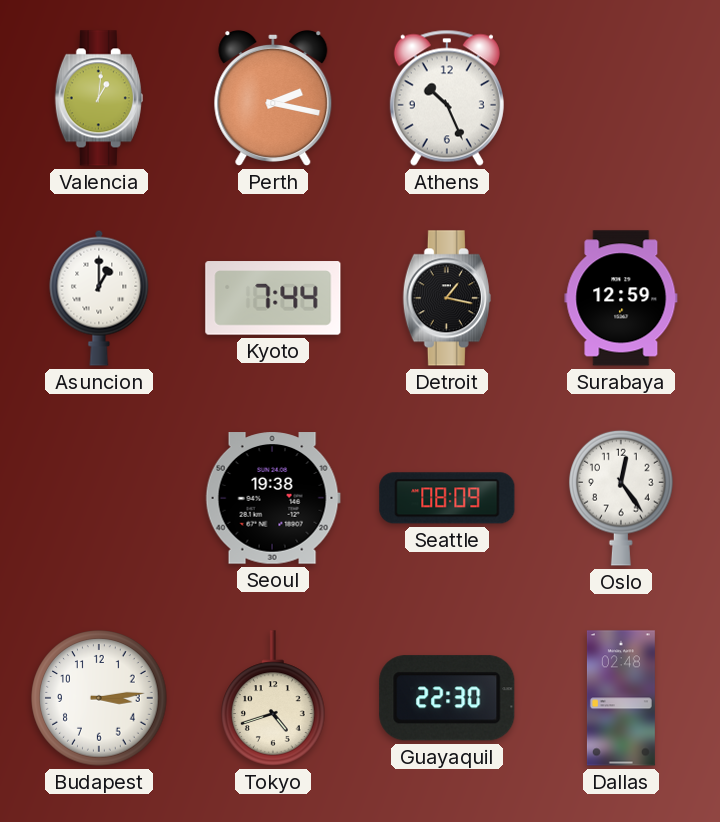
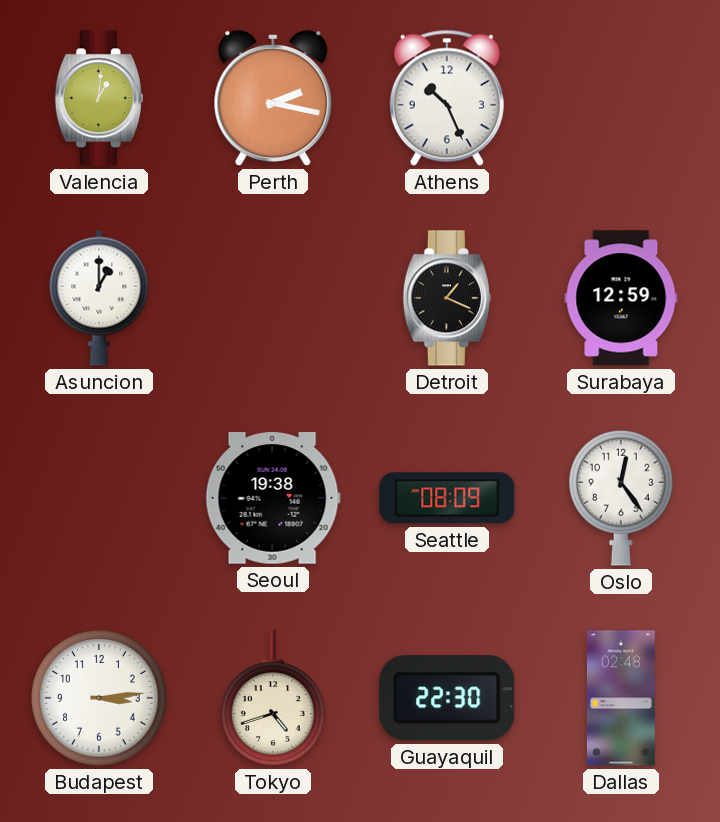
Kyoto: 7:44 -> none
Detroit: 1:17 -> 1:19
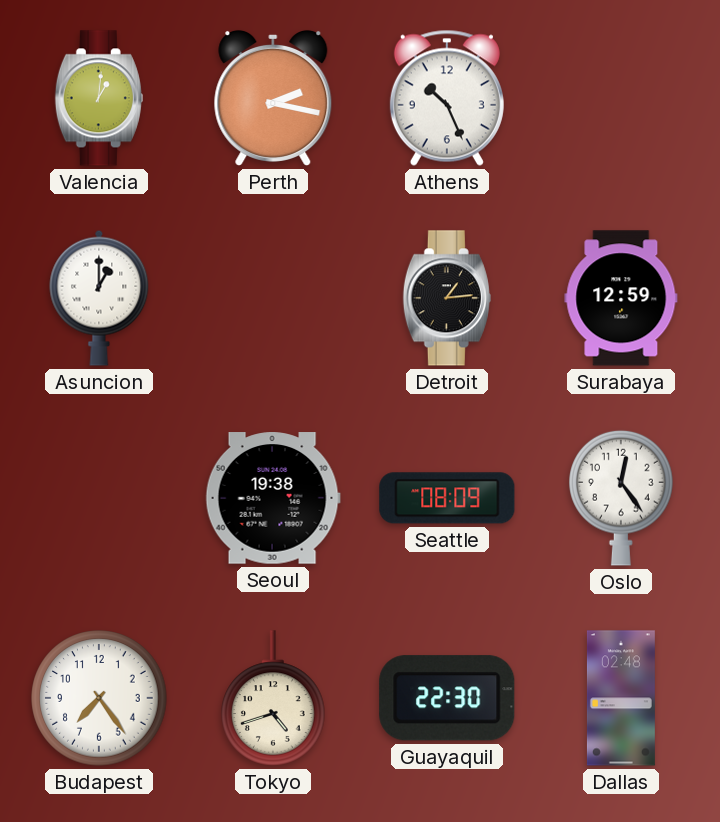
Detroit: 1:19 -> 1:14
Budapest: 3:14 -> 7:24
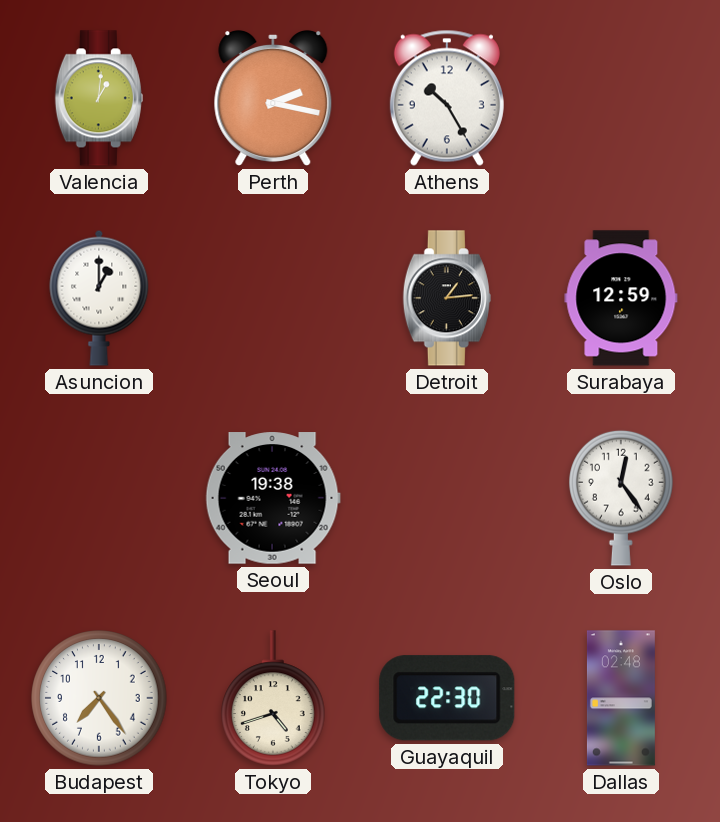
Athens: 10:26 -> 10:25
Seattle: 08:09 -> none
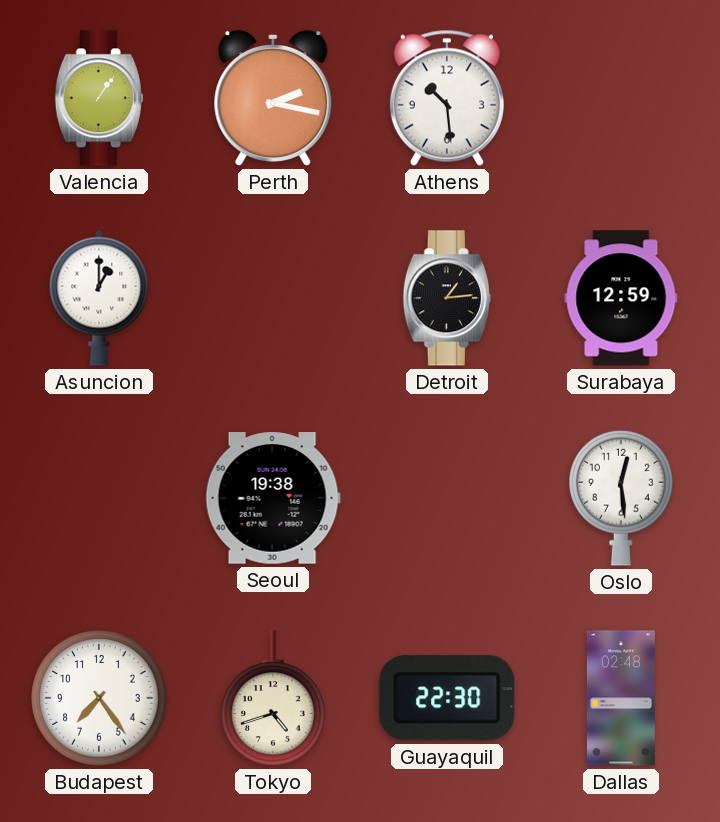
Valencia: 1:01 -> 1:06
Athens: 10:25 -> 10:29
Oslo: 12:24 -> 12:29
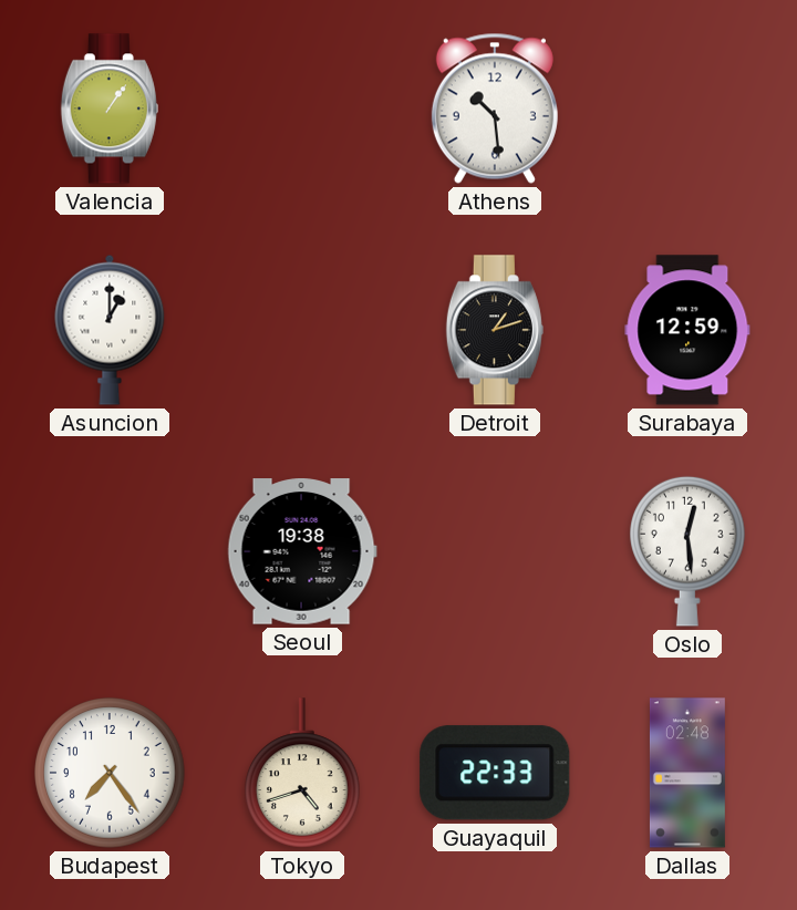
Perth: 2:17 -> none
Detroit: 1:14 -> 1:12
Guayaquil: 22:30 -> 22:33
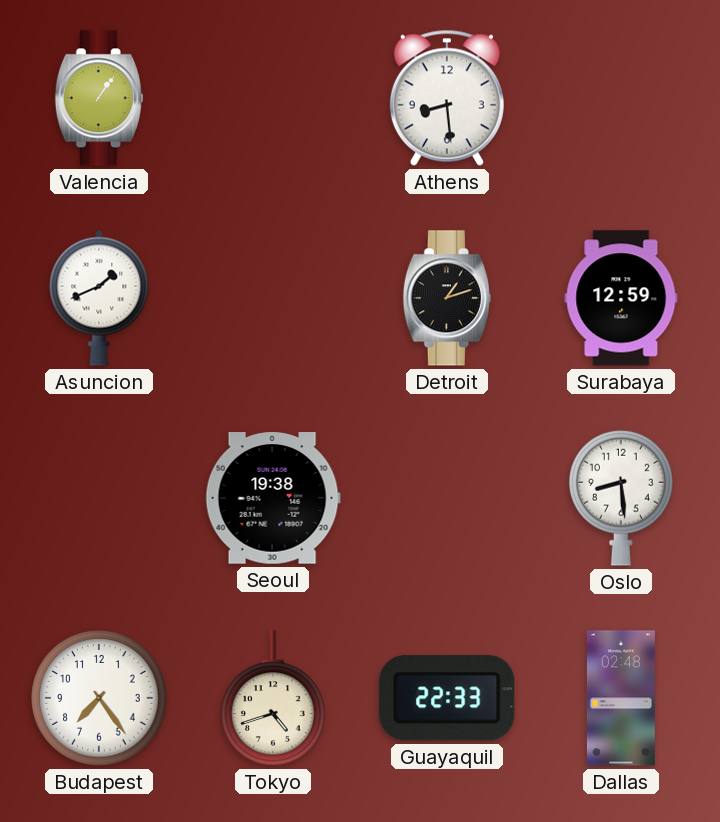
Athens: 10:29 -> 8:29
Asuncion: 1:00 -> 1:41
Oslo: 12:29 -> 8:29
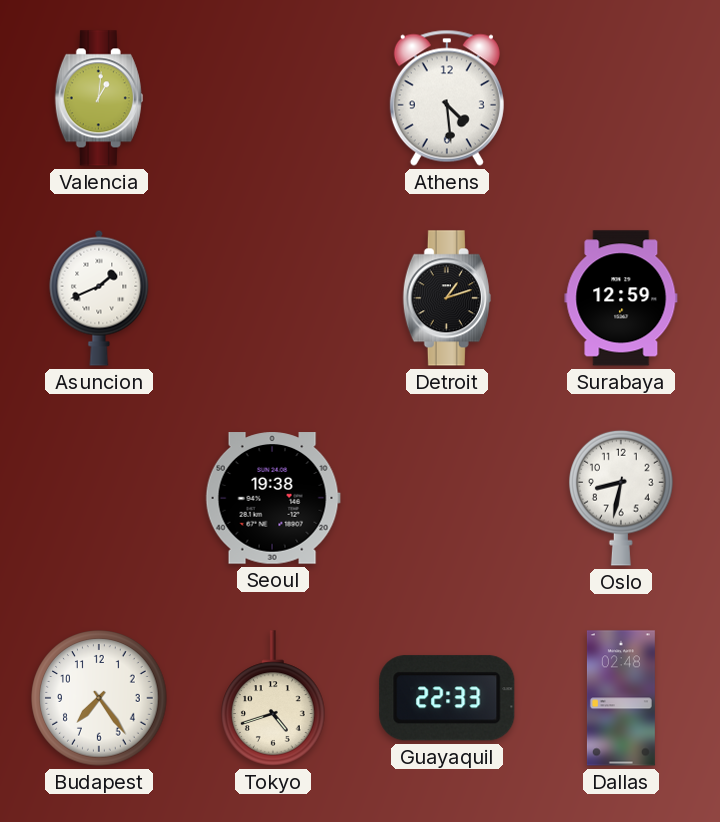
Valencia: 1:06 -> 1:01
Athens: 8:29 -> 4:29
Oslo: 8:29 -> 8:32
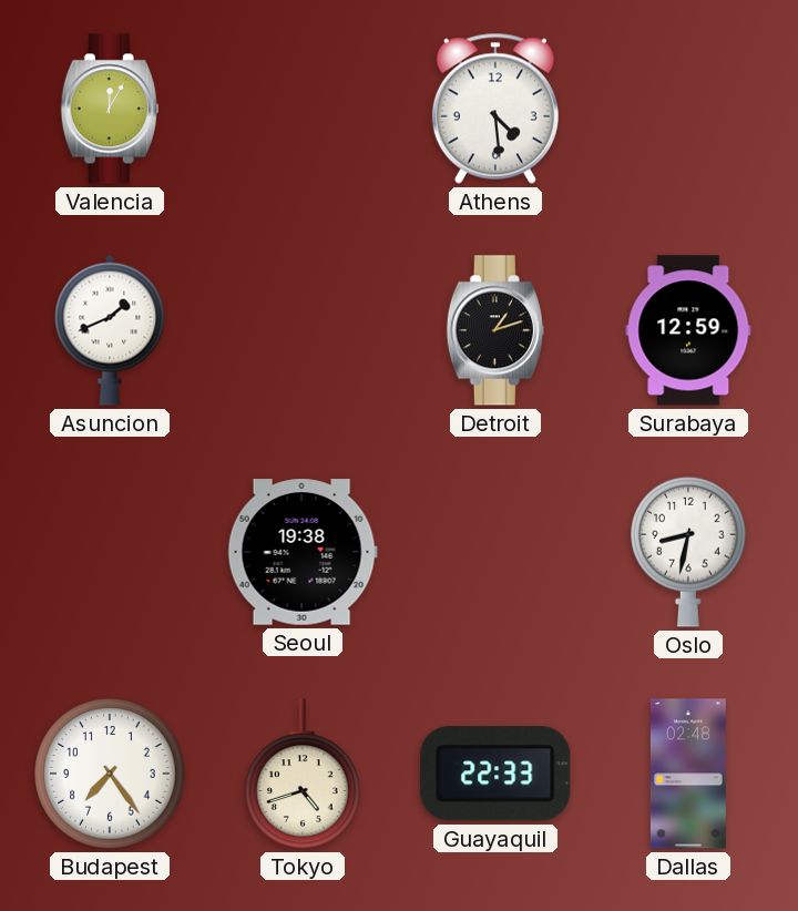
Valencia: 1:01 -> 12:05
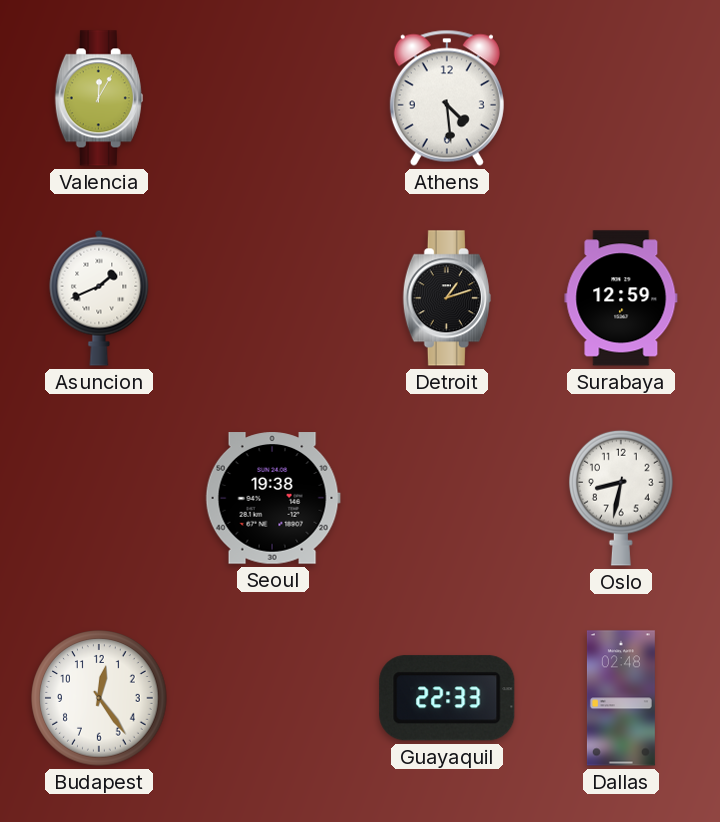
Budapest: 7:24 -> 12:24
Tokyo: 4:42 -> none
